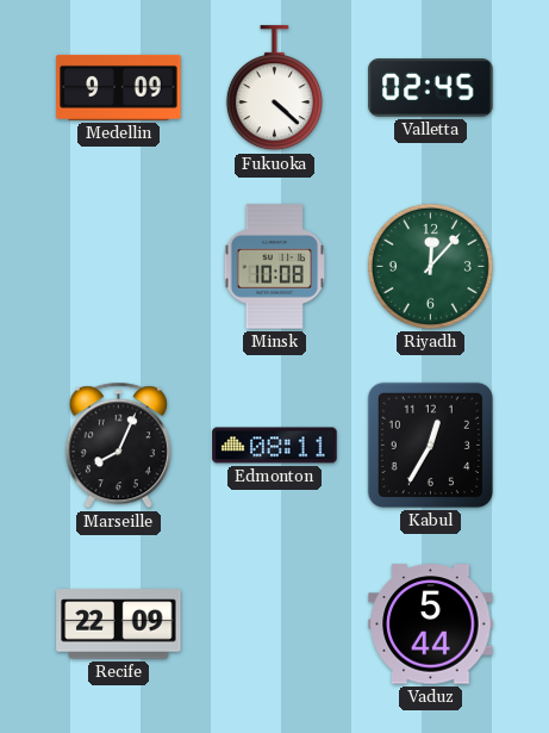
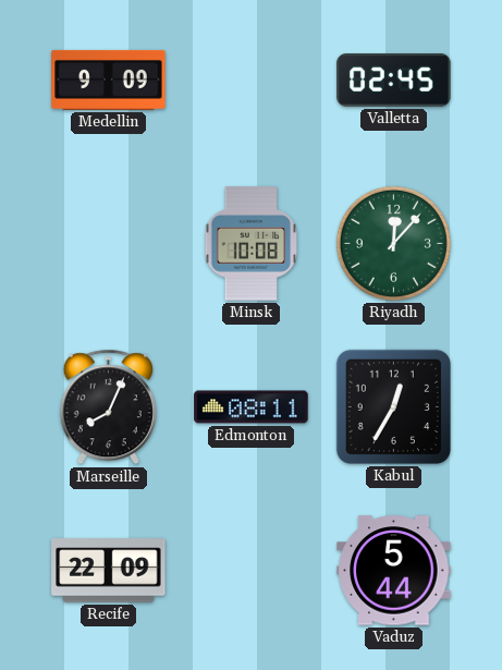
Fukuoka: 4:22 -> none
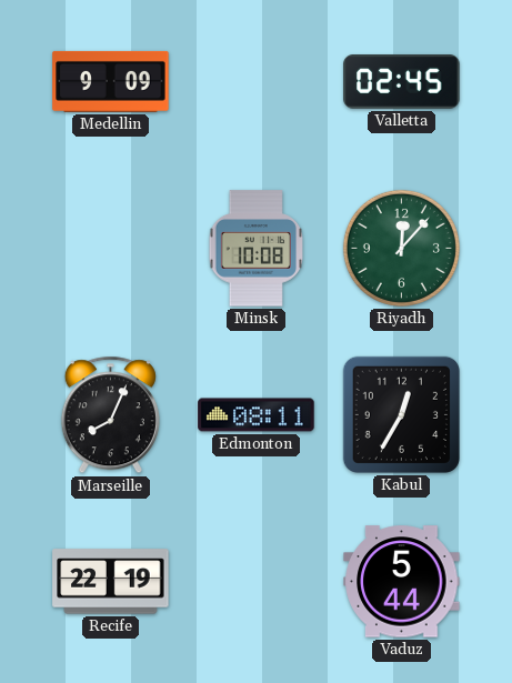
Recife: 22:09 -> 22:19
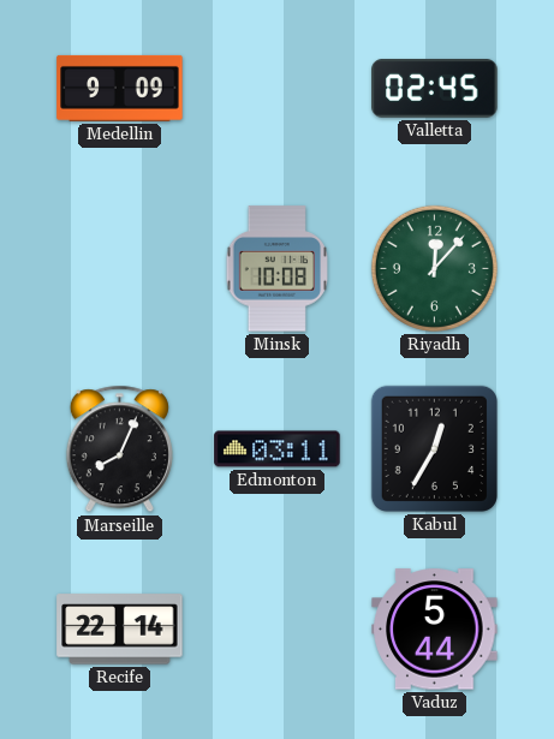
Edmonton: 08:11 -> 03:11
Recife: 22:19 -> 22:14
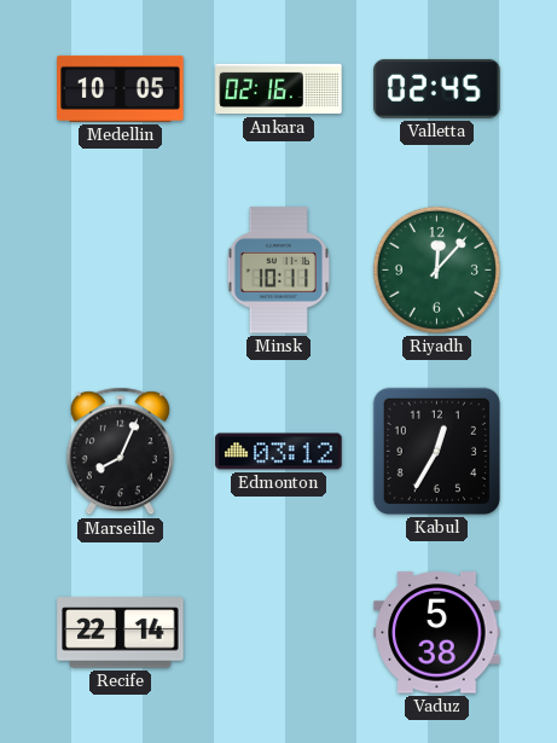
Medellin: 9:09 -> 10:05
Ankara: none -> 02:16
Minsk: 10:08 -> 10:11
Edmonton: 03:11 -> 03:12
Vaduz: 5:44 -> 5:38
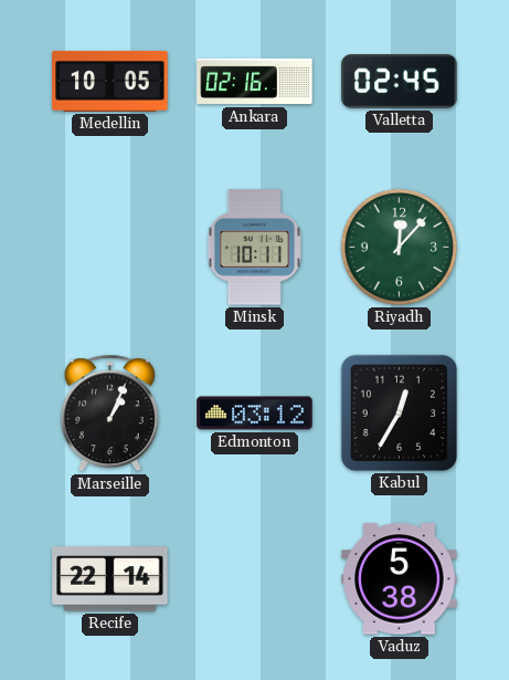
Marseille: 8:04 -> 1:04
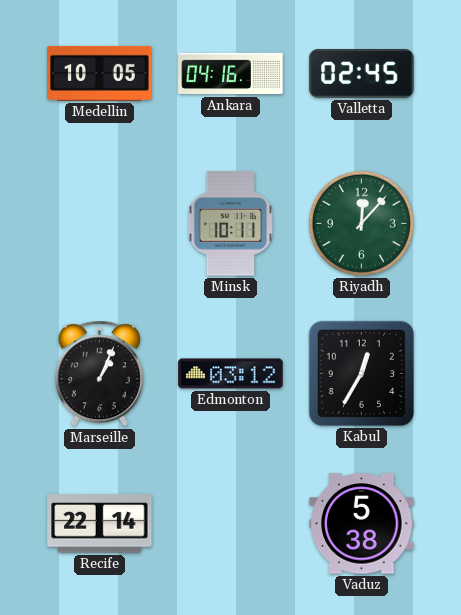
Ankara: 02:16 -> 04:16
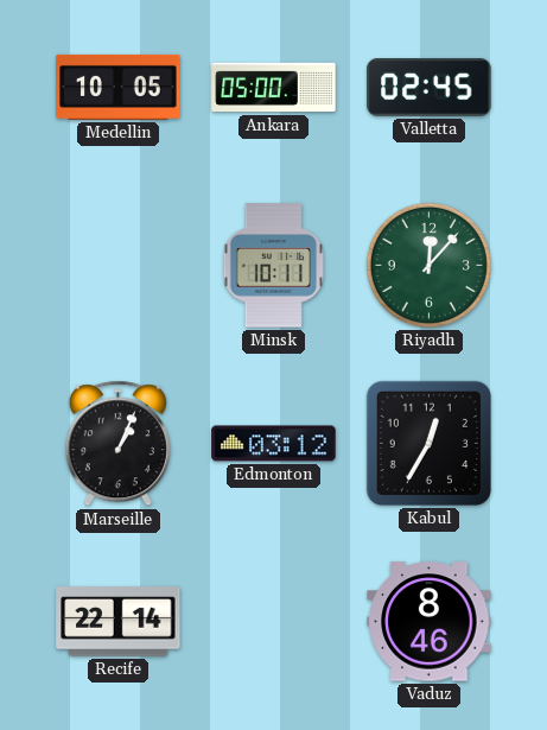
Ankara: 04:16 -> 05:00
Vaduz: 5:38 -> 8:46
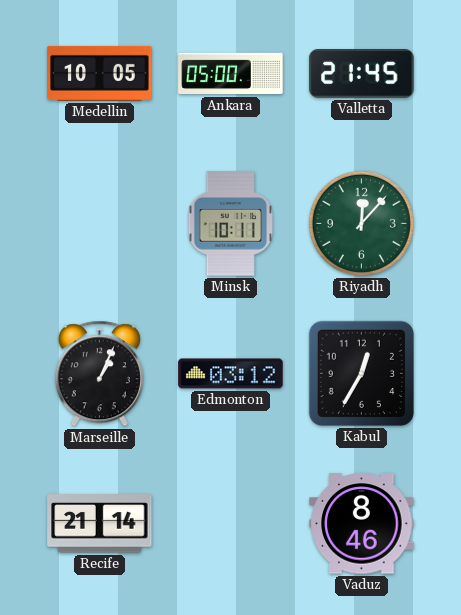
Valletta: 02:45 -> 21:45
Recife: 22:14 -> 21:14
